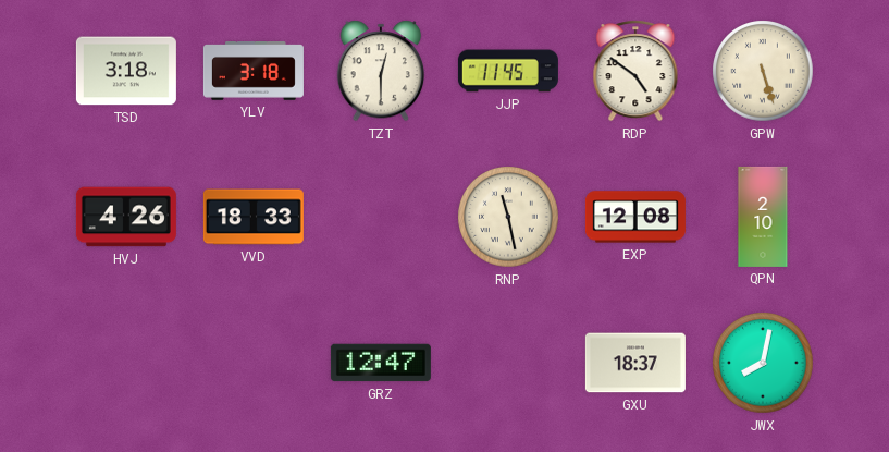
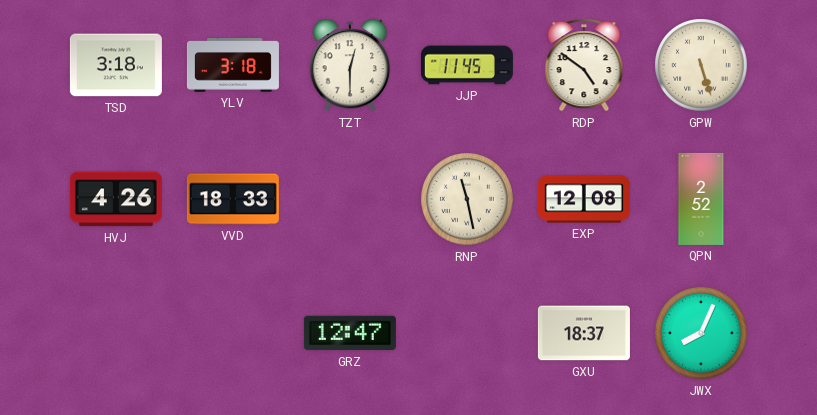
QPN: 2:10 -> 2:52
JWX: 8:02 -> 8:04
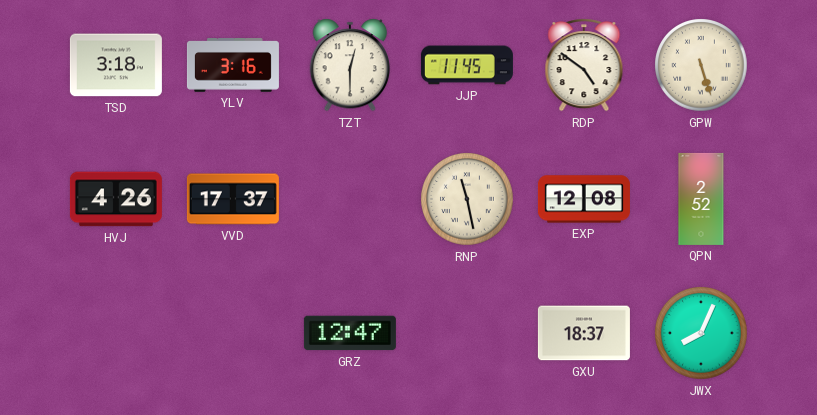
YLV: 3:18 -> 3:16
VVD: 18:33 -> 17:37
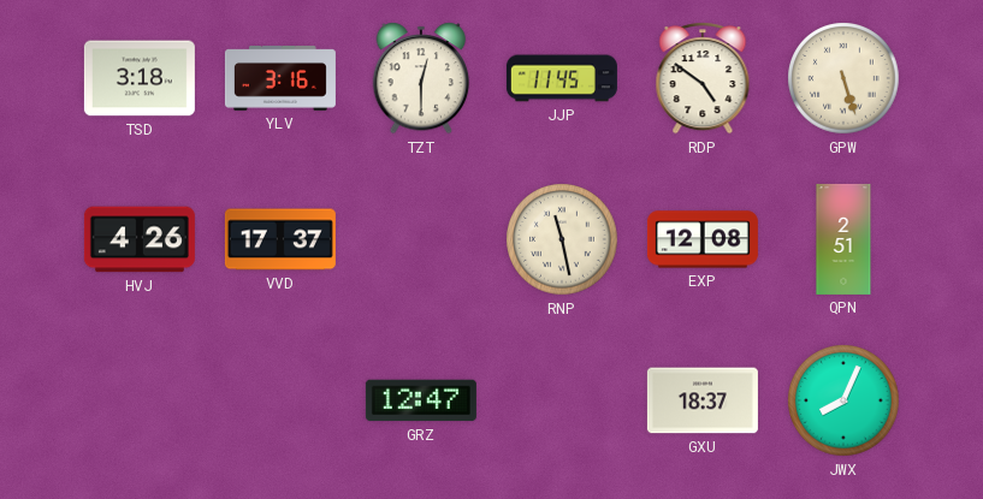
QPN: 2:52 -> 2:51
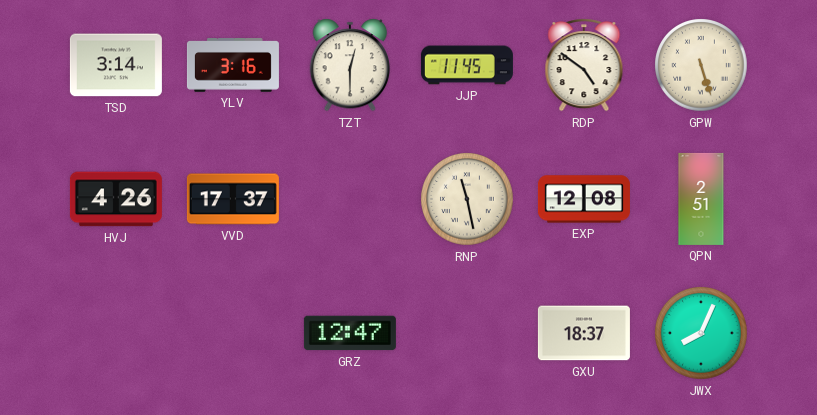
TSD: 3:18 -> 3:14
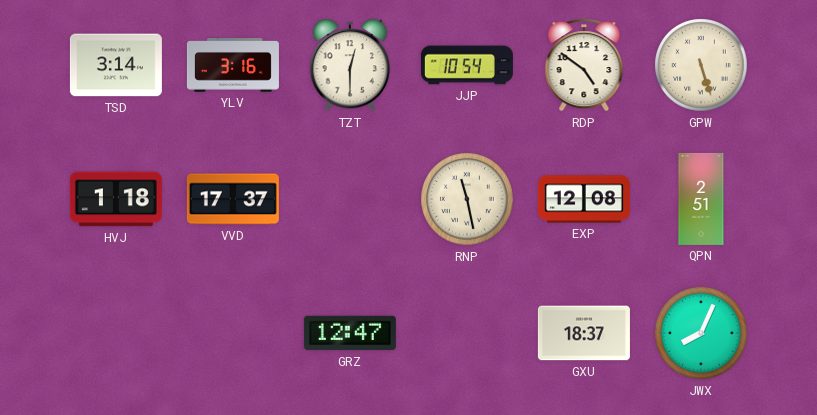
JJP: 11:45 -> 10:54
HVJ: 4:26 -> 1:18
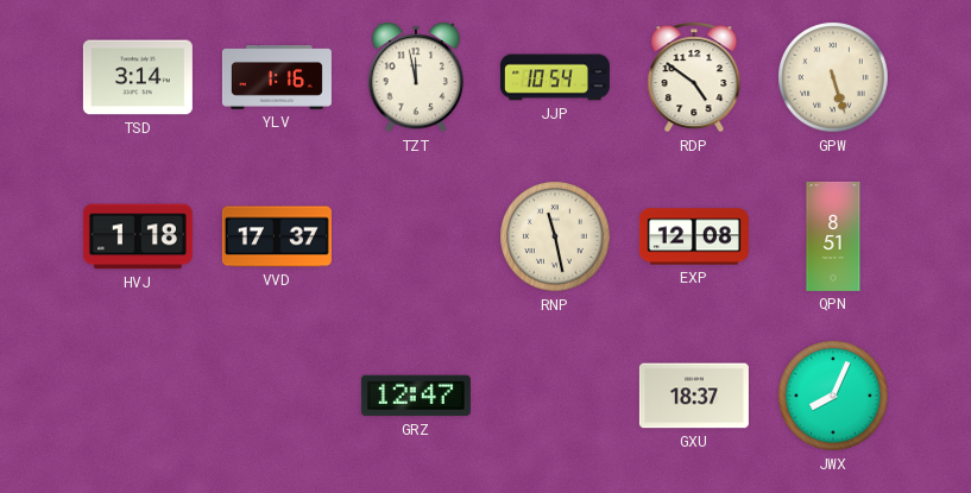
YLV: 3:16 -> 1:16
TZT: 12:30 -> 11:58
QPN: 2:51 -> 8:51
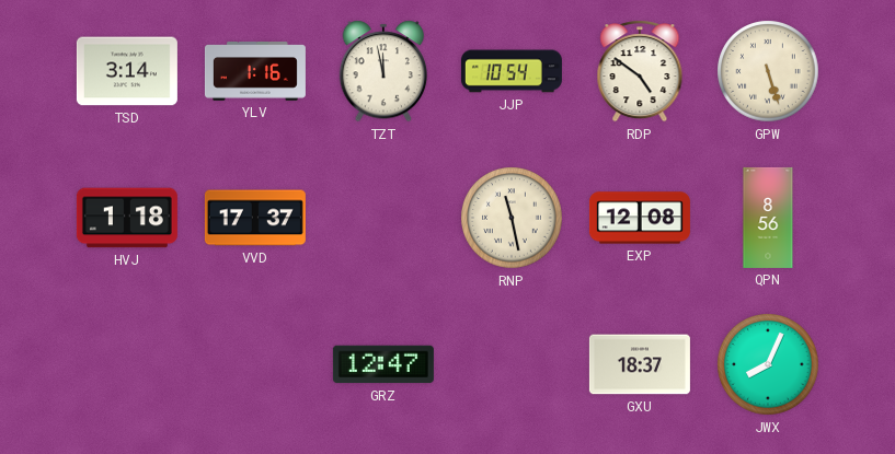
QPN: 8:51 -> 8:56
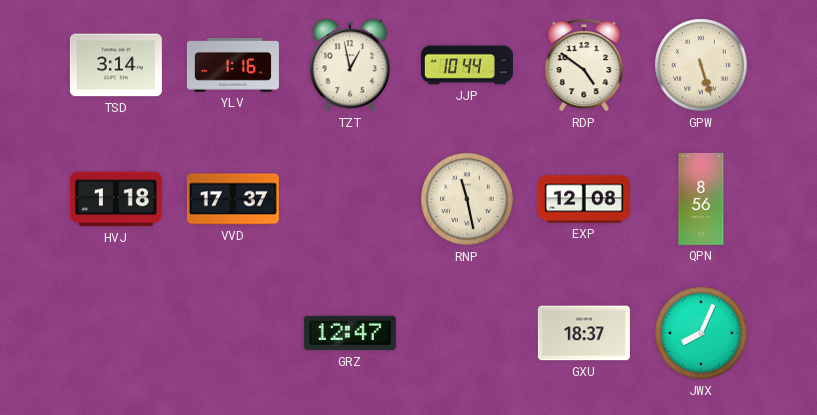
TZT: 11:58 -> 12:58
JJP: 10:54 -> 10:44
